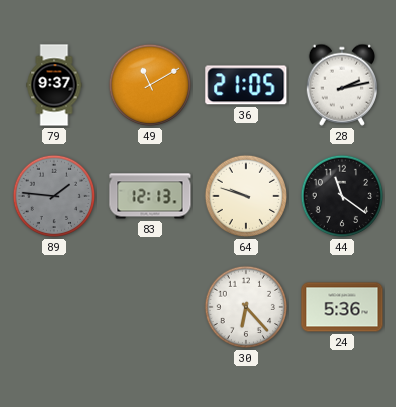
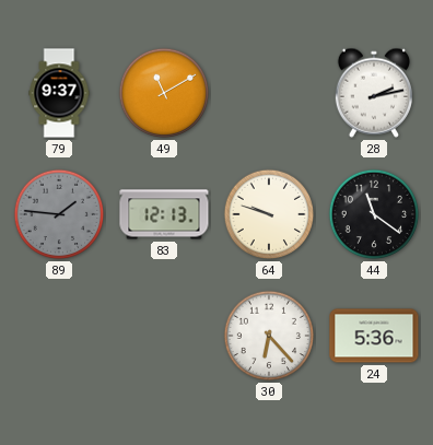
36: 21:05 -> none
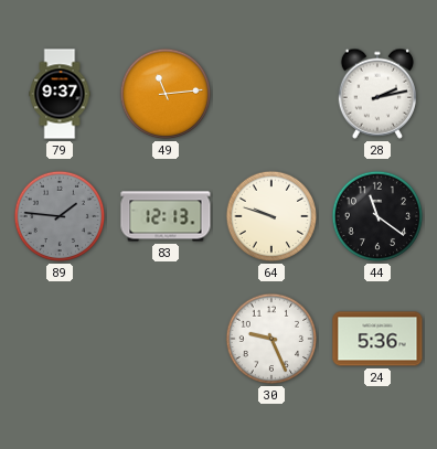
49: 11:10 -> 11:14
30: 6:23 -> 9:26
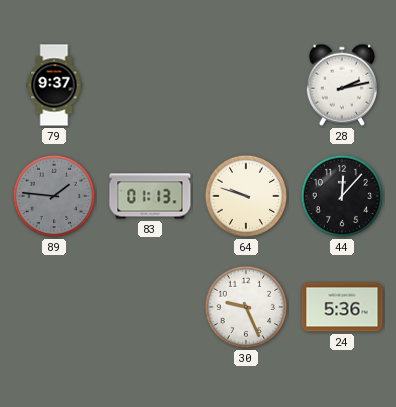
49: 11:14 -> none
83: 12:13 -> 01:13
44: 11:21 -> 12:07
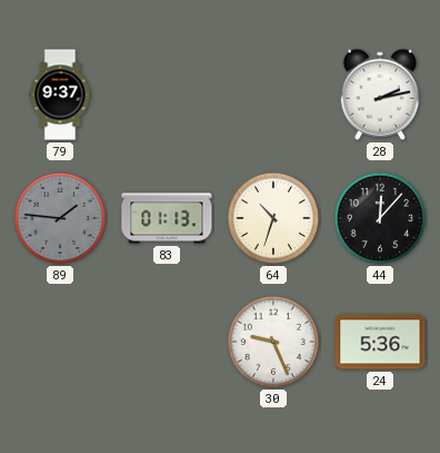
64: 9:48 -> 10:33
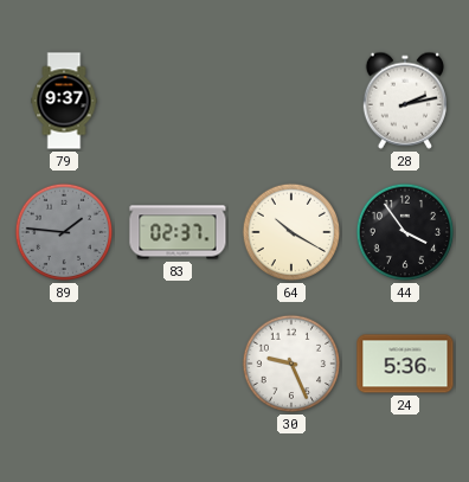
83: 01:13 -> 02:37
64: 10:33 -> 10:20
44: 12:07 -> 3:54
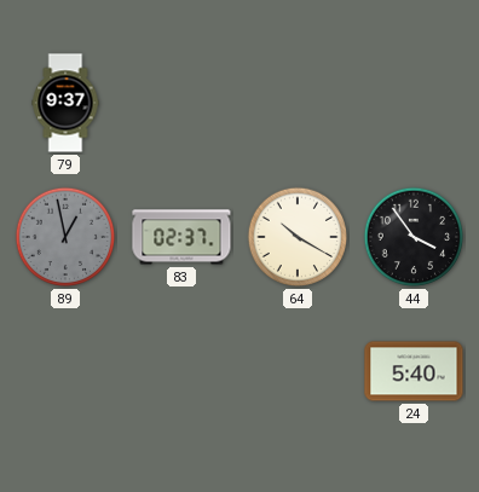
28: 2:13 -> none
89: 1:46 -> 12:58
30: 9:26 -> none
24: 5:36 -> 5:40
